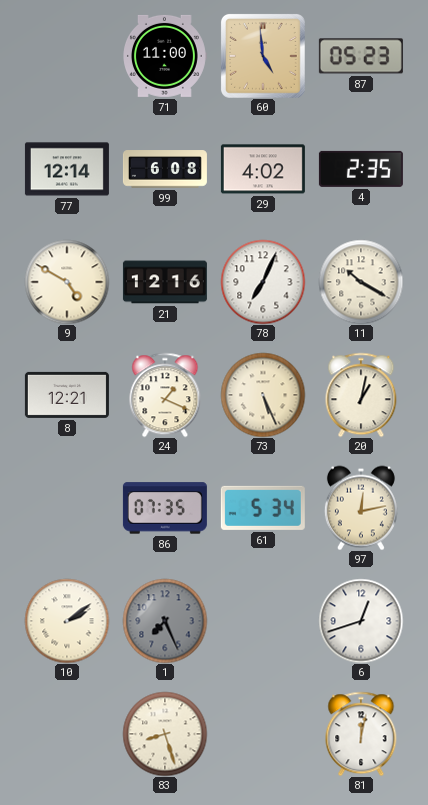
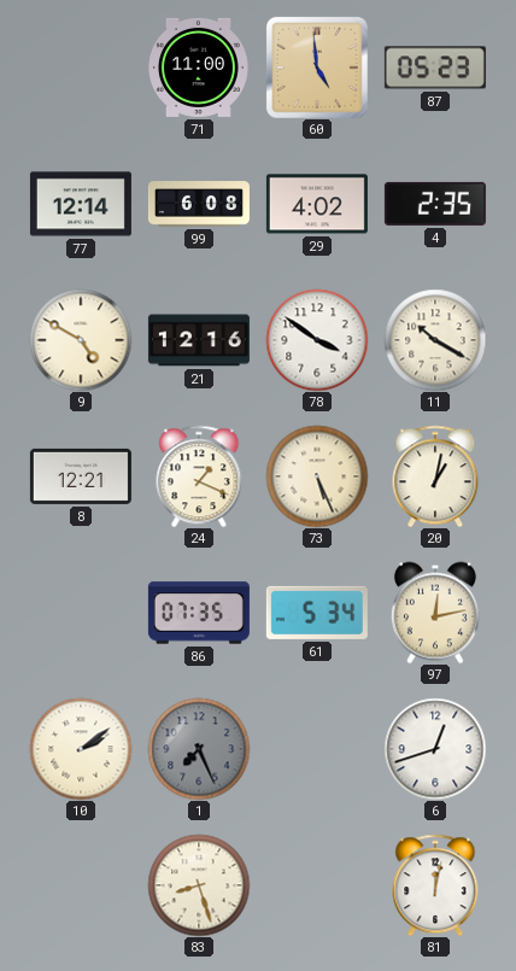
78: 7:04 -> 3:51
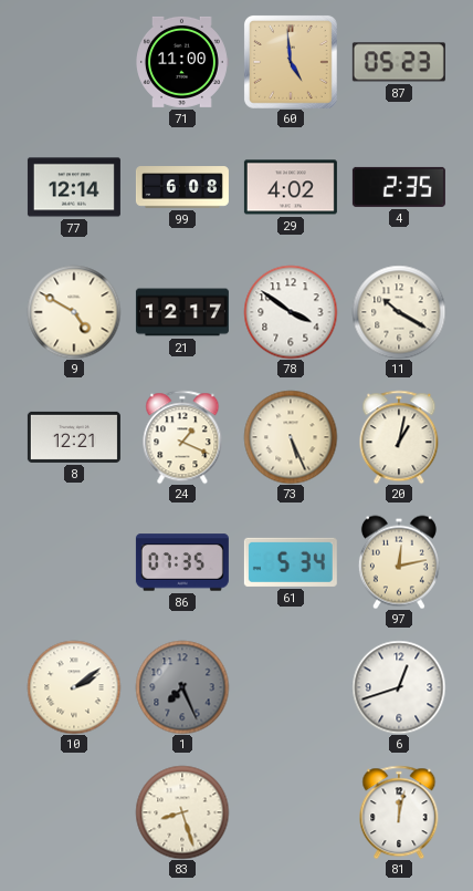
21: 12:16 -> 12:17
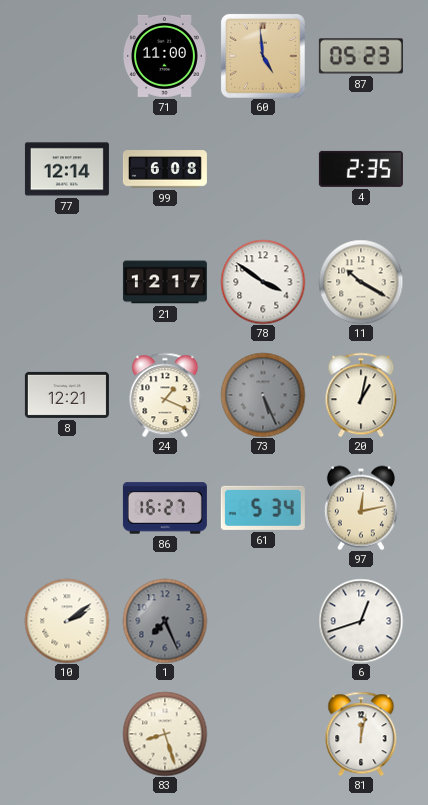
29: 4:02 -> none
9: 4:50 -> none
73 dial: cream -> grey
86: 07:35 -> 16:27
